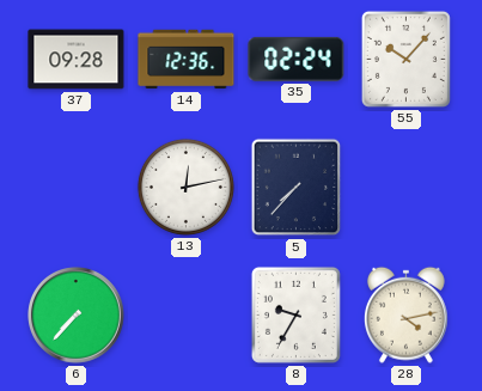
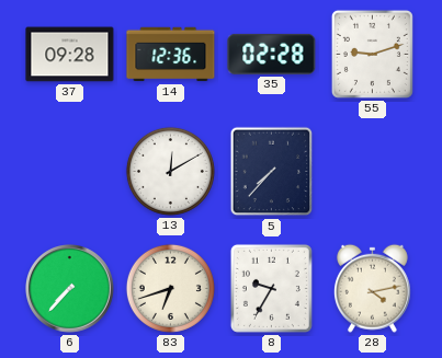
35: 02:24 -> 02:28
55: 10:07 -> 9:12
13: 12:13 -> 12:10
83: none -> 6:42
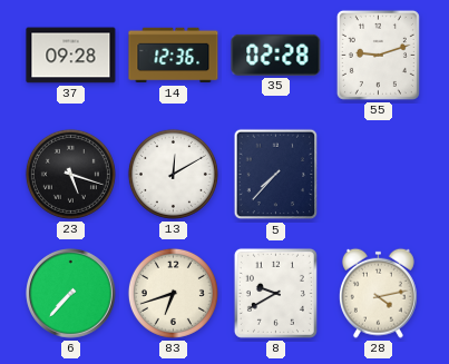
23: none -> 5:18
8: 9:35 -> 9:40
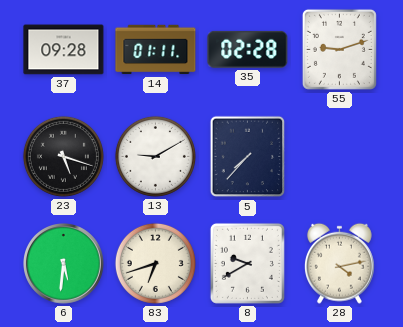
14: 12:36 -> 01:11
13: 12:10 -> 9:10
6: 7:37 -> 5:31
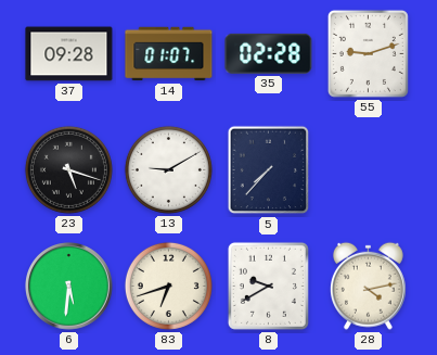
14: 01:11 -> 01:07
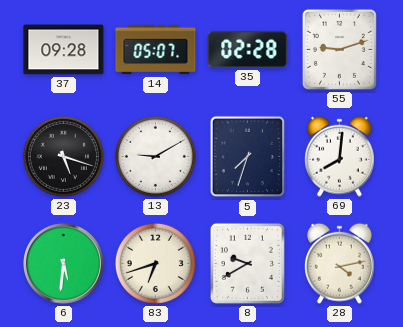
14: 01:07 -> 05:07
5: 7:37 -> 7:33
69: none -> 8:01
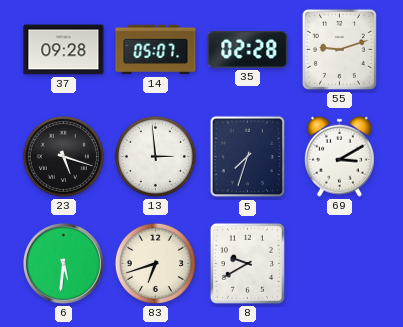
13: 9:10 -> 2:59
69: 8:01 -> 3:10
28: 4:13 -> none
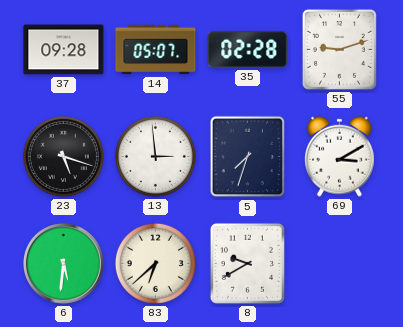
83: 6:42 -> 6:38
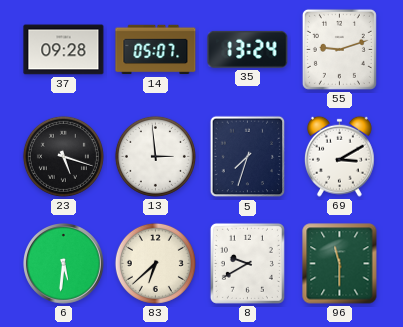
35: 02:28 -> 13:24
96: none -> 11:30
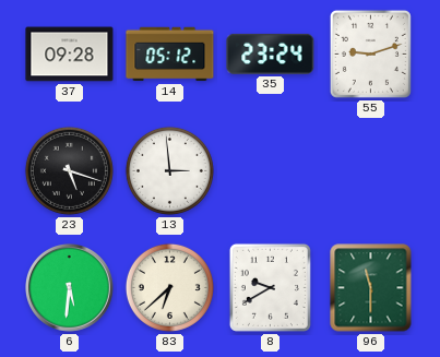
14: 05:07 -> 05:12
35: 13:24 -> 23:24
5: 7:33 -> none
69: 3:10 -> none
